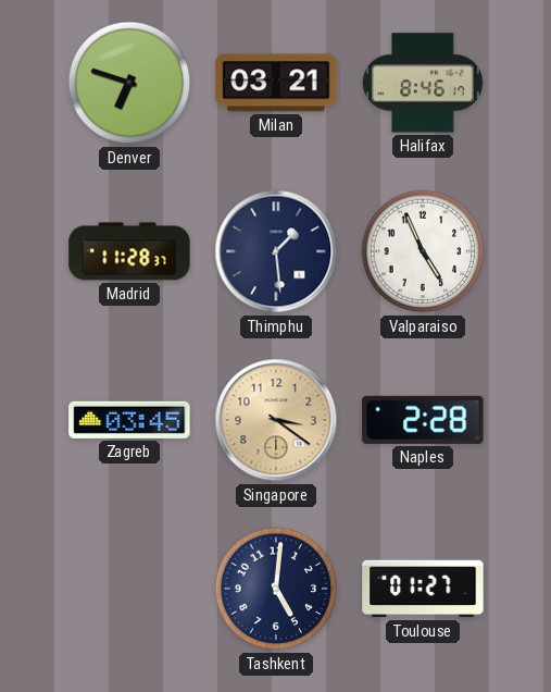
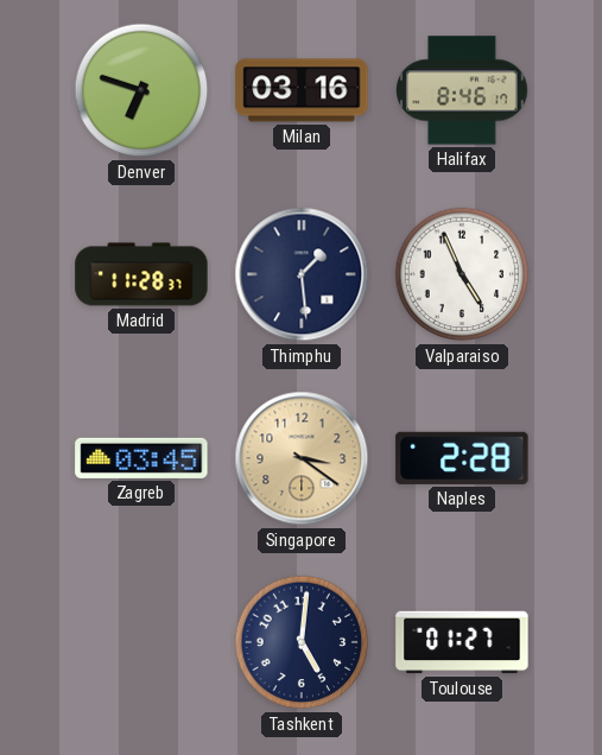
Milan: 03:21 -> 03:16
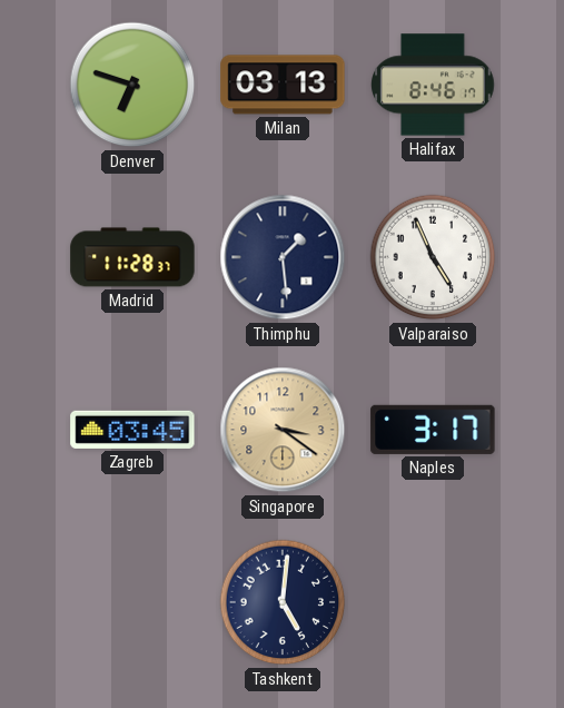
Milan: 03:16 -> 03:13
Naples: 2:28 -> 3:17
Toulouse: 01:27 -> none
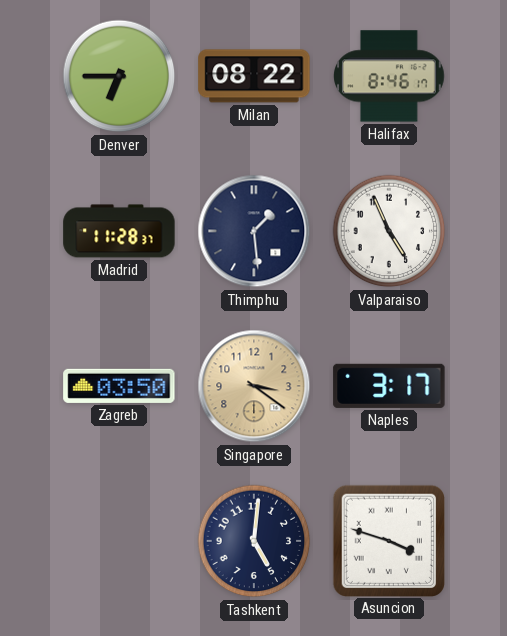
Denver: 6:48 -> 6:45
Milan: 03:13 -> 08:22
Zagreb: 03:45 -> 03:50
Asuncion: none -> 3:48
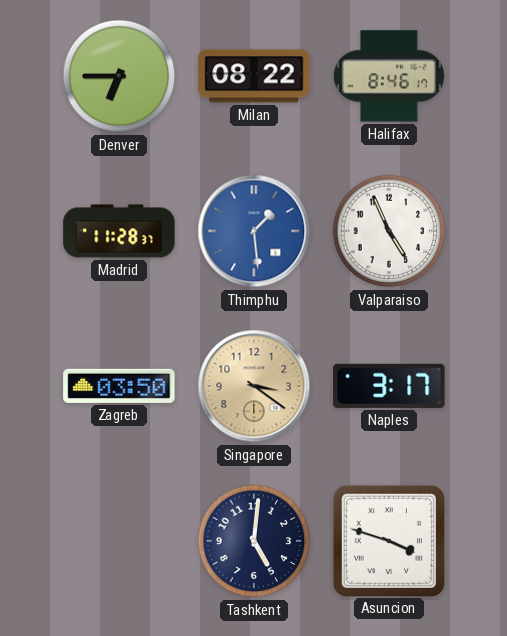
Thimphu dial: navy -> blue
